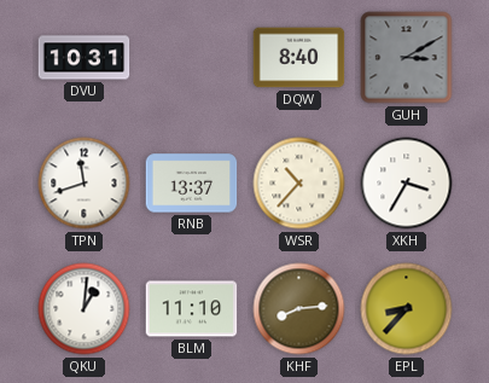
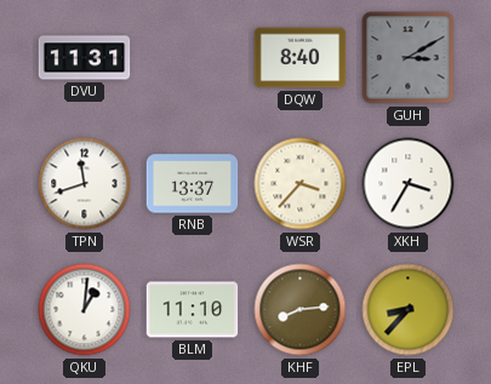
DVU: 10:31 -> 11:31
WSR: 10:37 -> 3:37
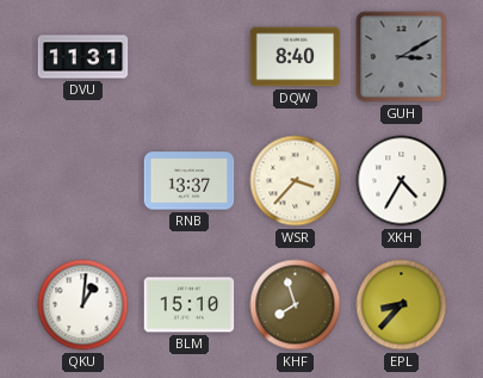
TPN: 11:42 -> none
XKH: 3:35 -> 4:35
BLM: 11:10 -> 15:10
KHF: 8:14 -> 7:57
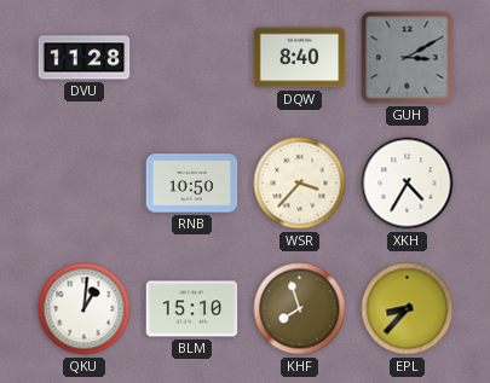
DVU: 11:31 -> 11:28
RNB: 13:37 -> 10:50
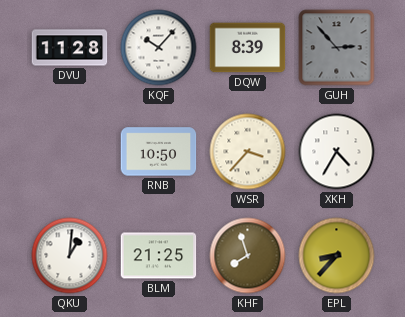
KQF: none -> 10:07
DQW: 8:40 -> 8:39
GUH: 3:10 -> 2:53
BLM: 15:10 -> 21:25
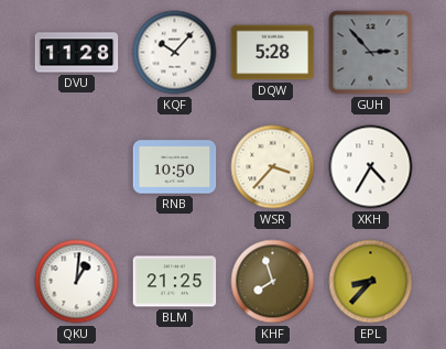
DQW: 8:39 -> 5:28
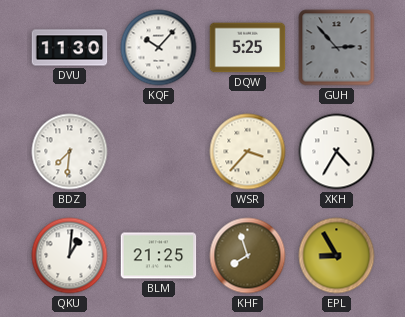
DVU: 11:28 -> 11:30
DQW: 5:28 -> 5:25
BDZ: none -> 7:31
RNB: 10:50 -> none
EPL: 8:37 -> 8:55
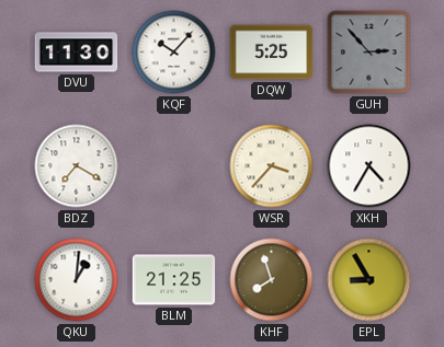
BDZ: 7:31 -> 7:20
